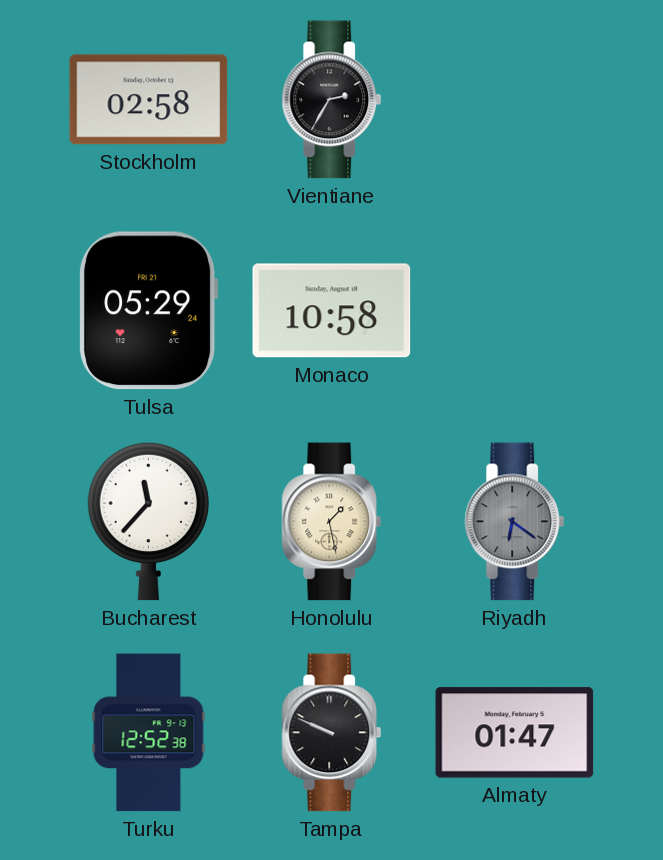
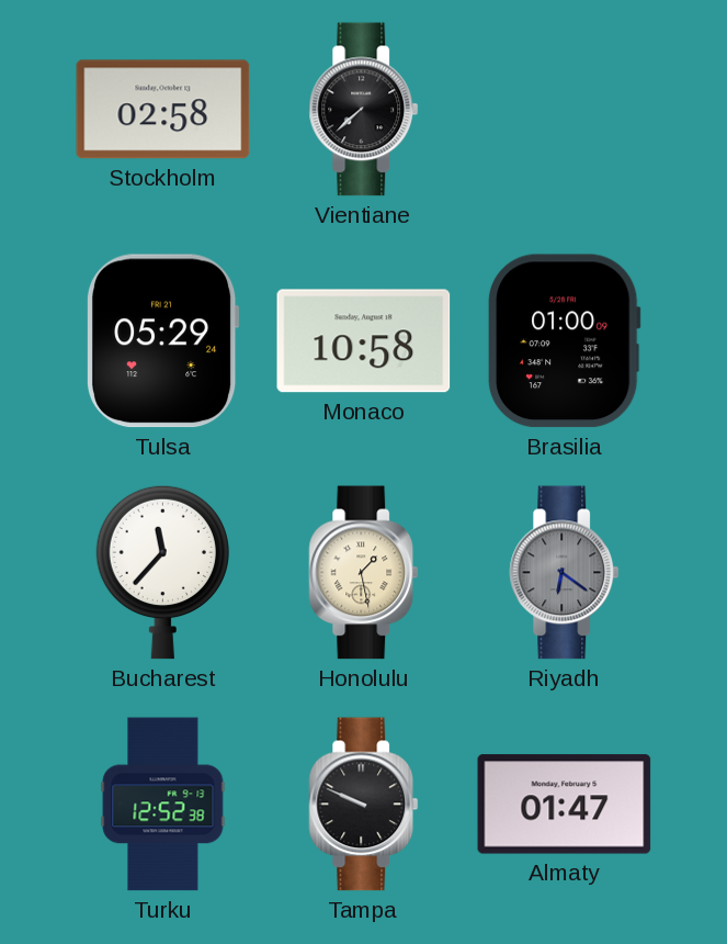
Vientiane: 2:35 -> 7:38
Brasilia: none -> 01:00
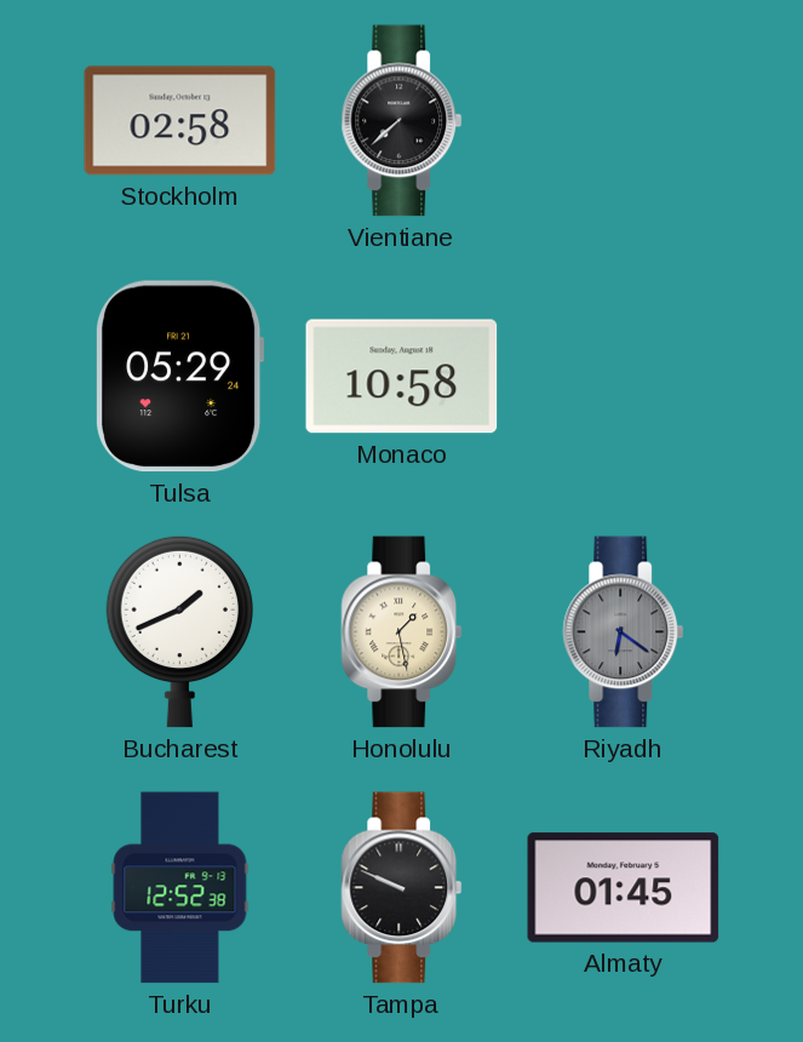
Brasilia: 01:00 -> none
Bucharest: 11:37 -> 1:41
Almaty: 01:47 -> 01:45
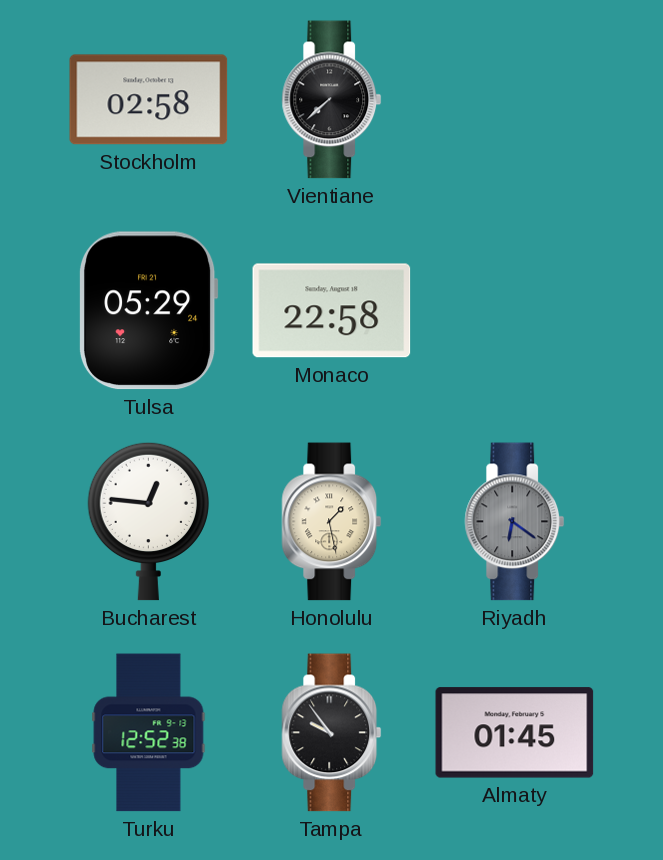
Monaco: 10:58 -> 22:58
Bucharest: 1:41 -> 12:46
Tampa: 9:49 -> 9:54
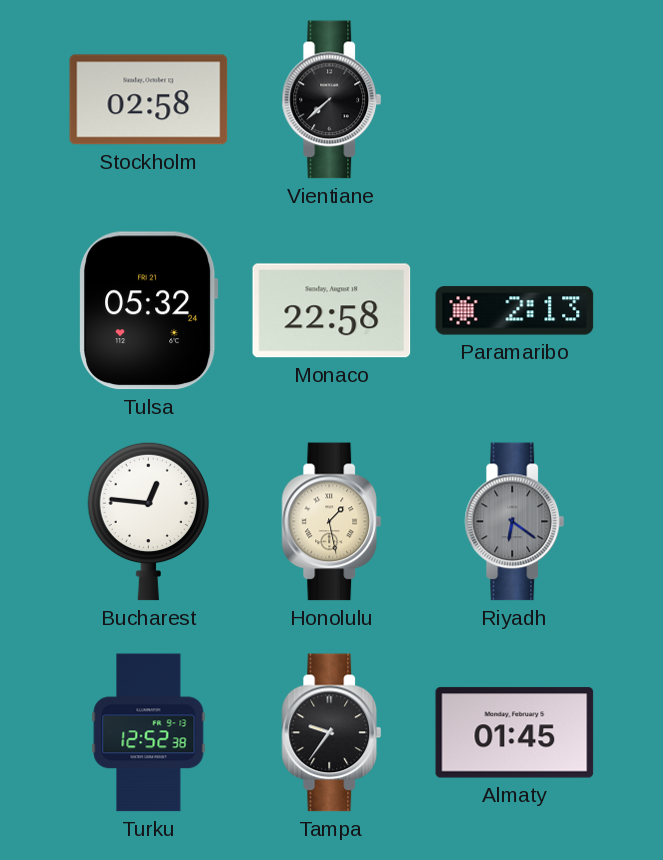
Tulsa: 05:29 -> 05:32
Paramaribo: none -> 2:13
Tampa: 9:54 -> 9:36
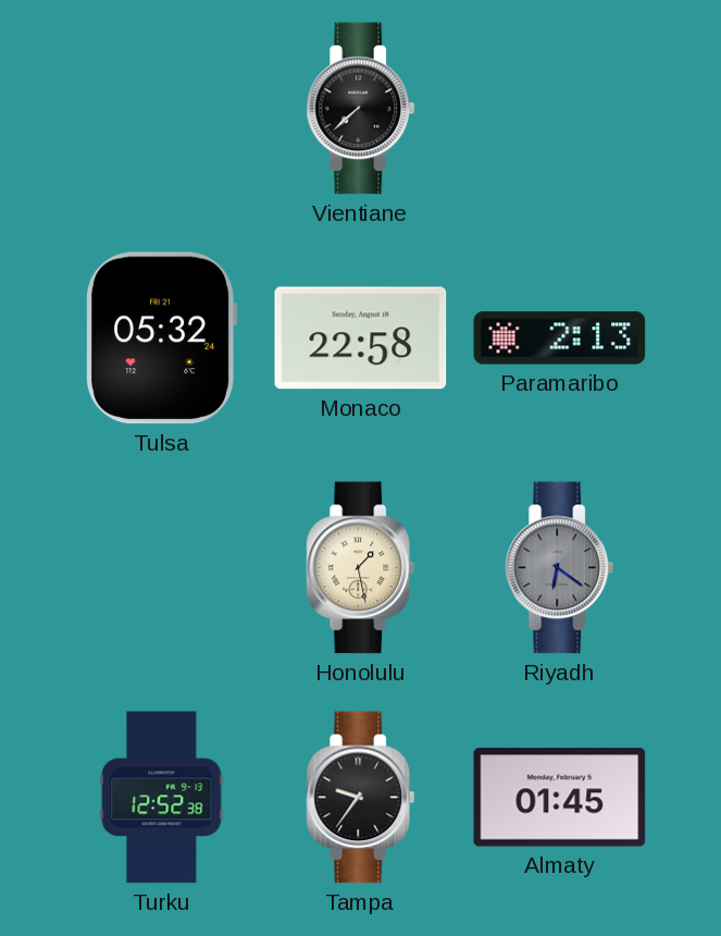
Stockholm: 02:58 -> none
Bucharest: 12:46 -> none
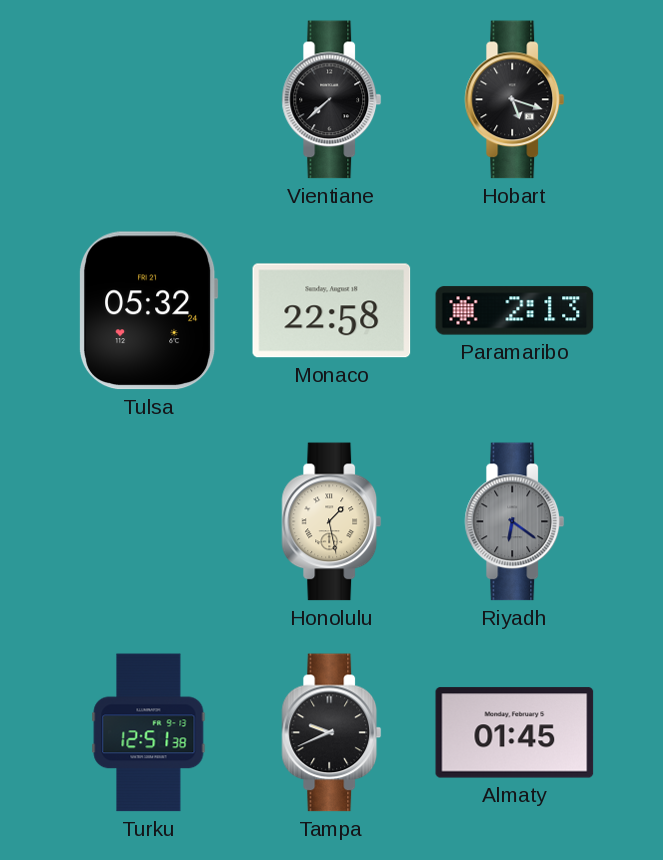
Hobart: none -> 5:18
Turku: 12:52 -> 12:51
Tampa: 9:36 -> 9:41
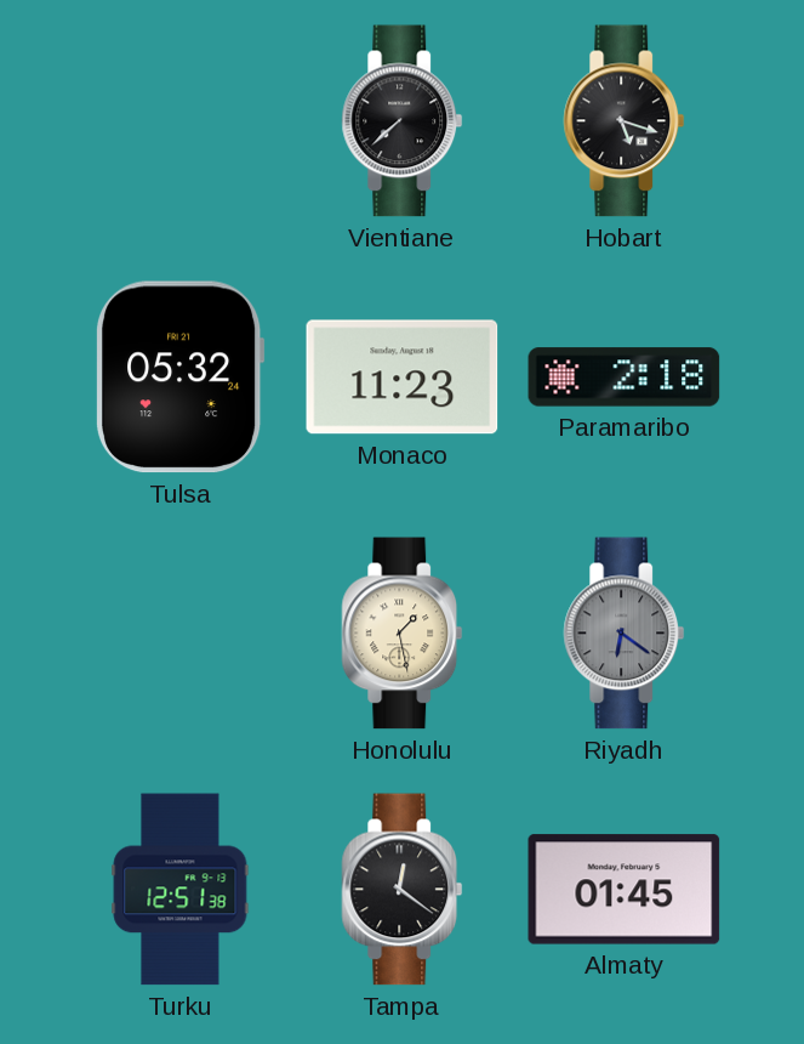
Monaco: 22:58 -> 11:23
Paramaribo: 2:13 -> 2:18
Tampa: 9:41 -> 12:21
